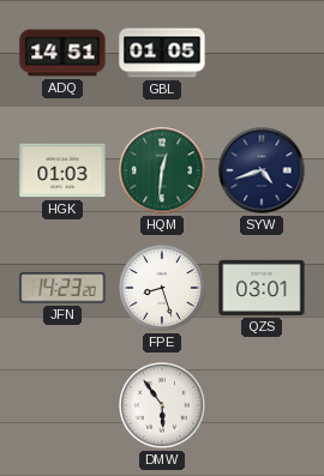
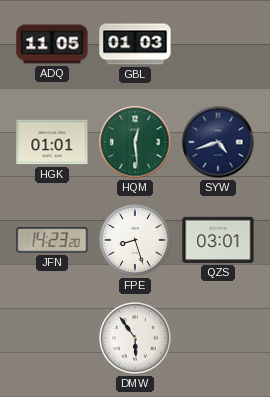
ADQ: 14:51 -> 11:05
GBL: 01:05 -> 01:03
HGK: 01:03 -> 01:01
HQM: 12:31 -> 12:29
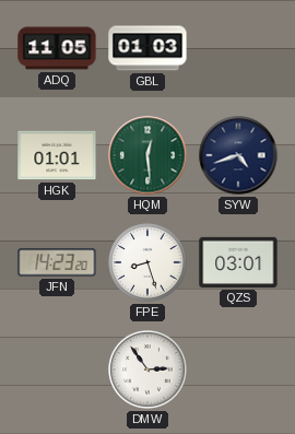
DMW: 5:54 -> 2:54
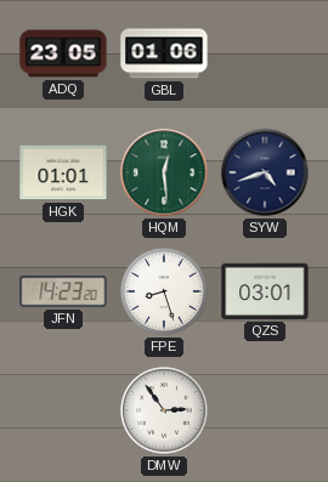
ADQ: 11:05 -> 23:05
GBL: 01:03 -> 01:06
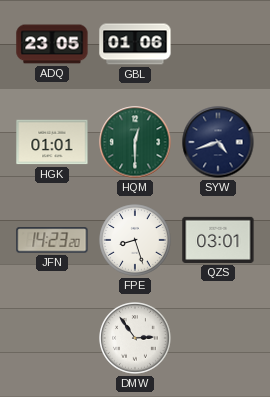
HQM: 12:29 -> 12:30
